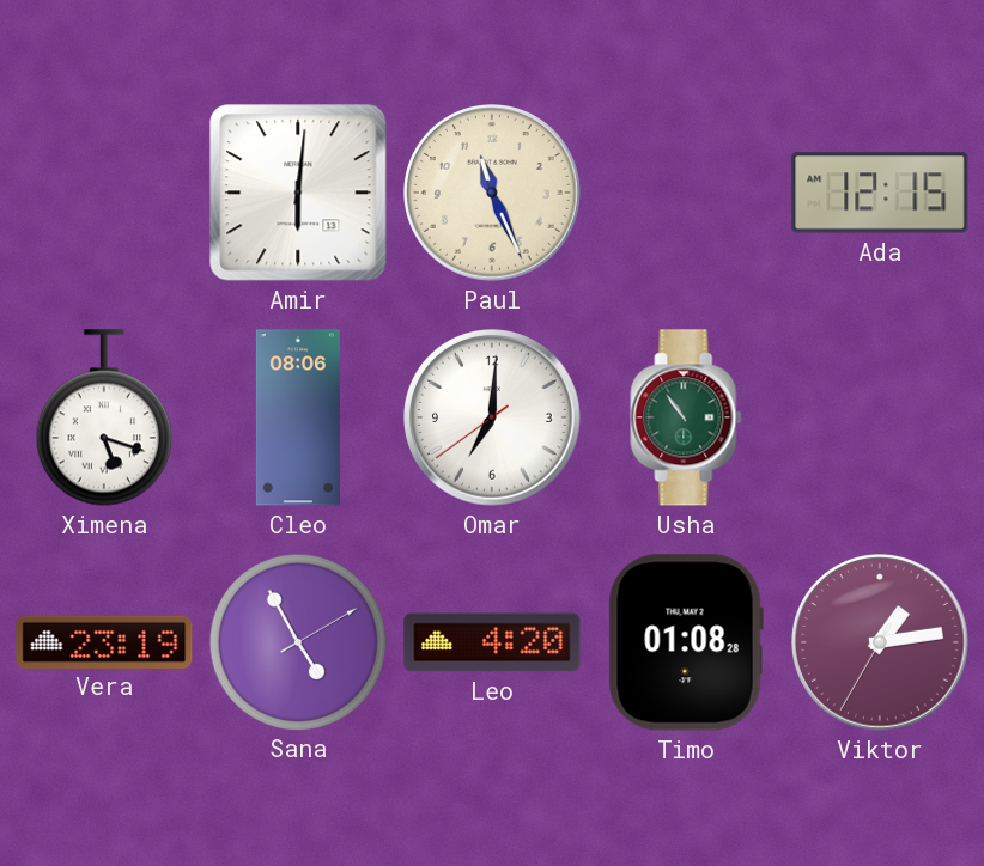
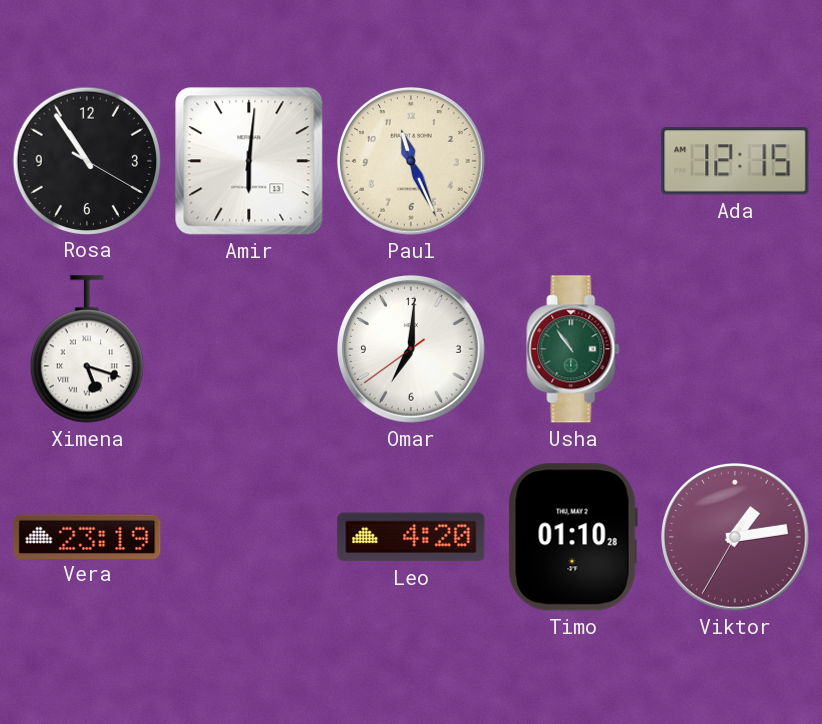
Rosa: none -> 10:54
Cleo: 08:06 -> none
Sana: 4:55 -> none
Timo: 01:08 -> 01:10
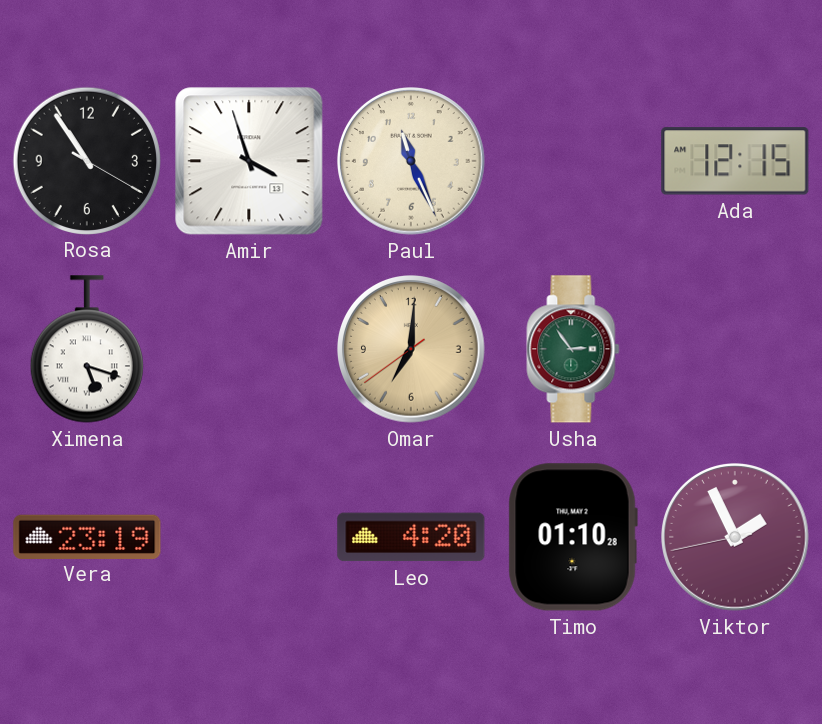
Amir: 6:01 -> 3:57
Omar dial: white -> champagne
Usha: 10:54 -> 2:54
Viktor: 1:13 -> 1:55
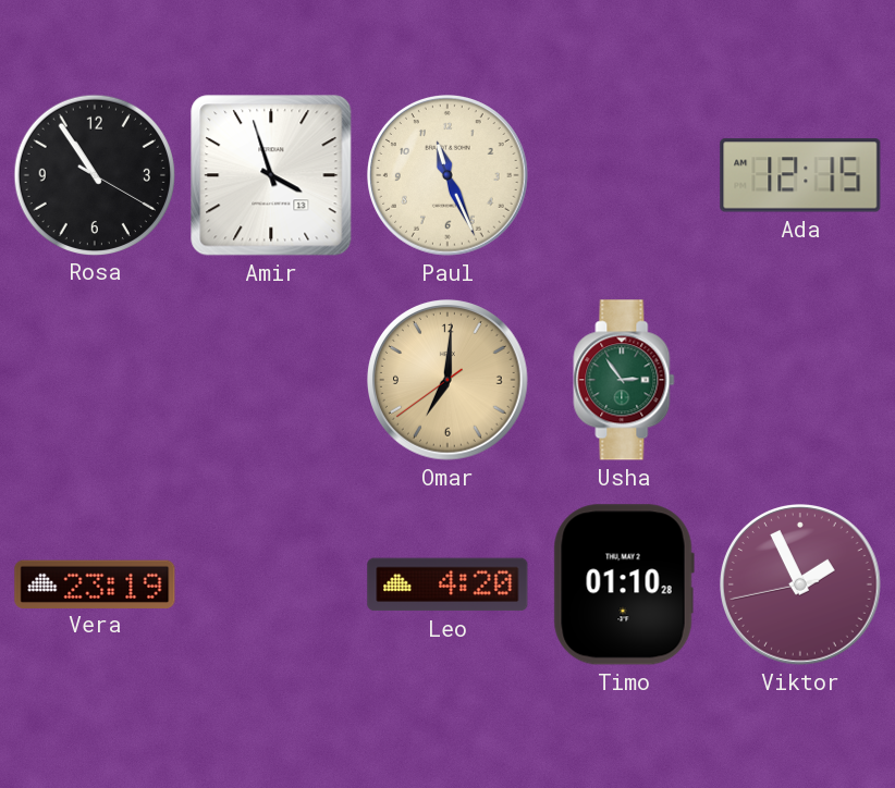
Ximena: 5:18 -> none
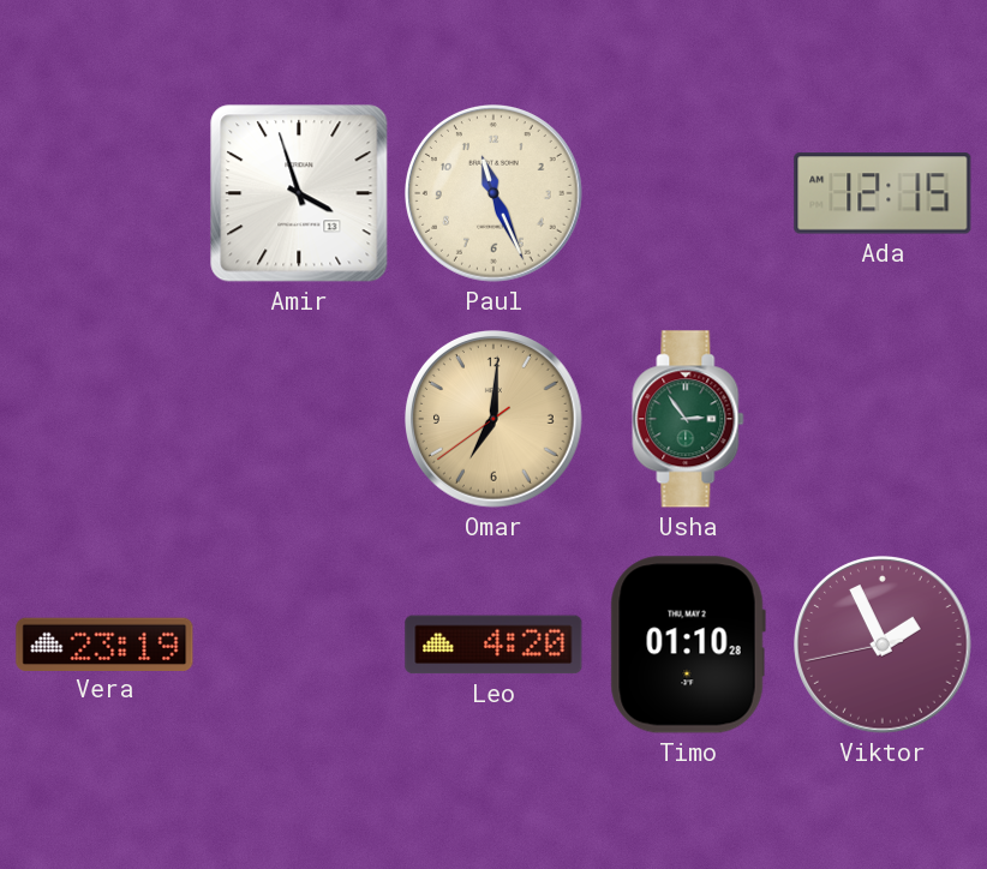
Rosa: 10:54 -> none
